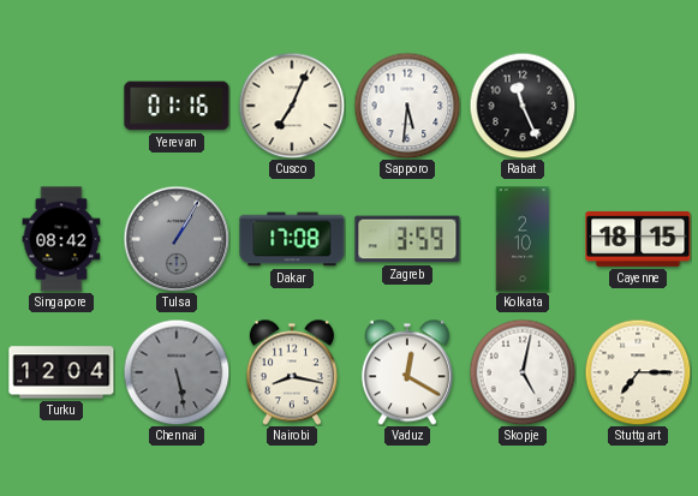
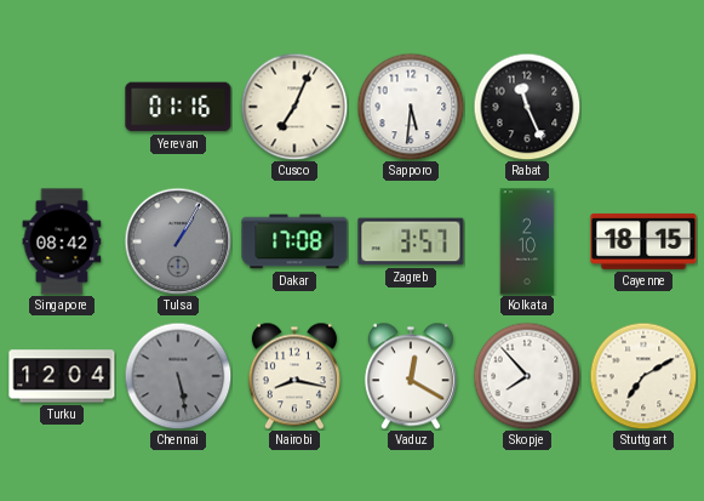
Zagreb: 3:59 -> 3:57
Skopje: 5:02 -> 7:53
Stuttgart: 7:15 -> 7:10
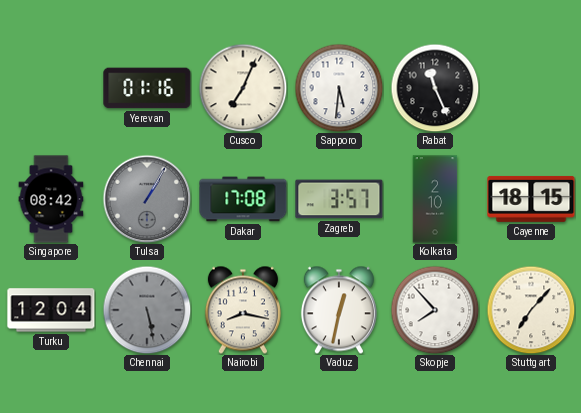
Vaduz: 12:20 -> 12:32
Stuttgart: 7:10 -> 7:07
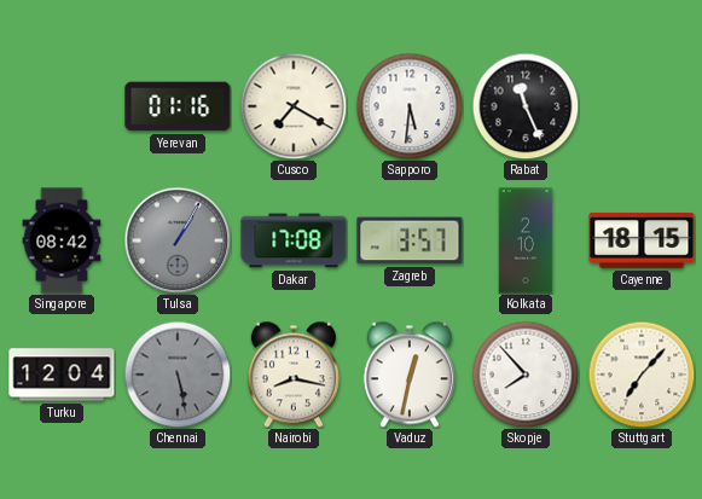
Cusco: 7:04 -> 7:20
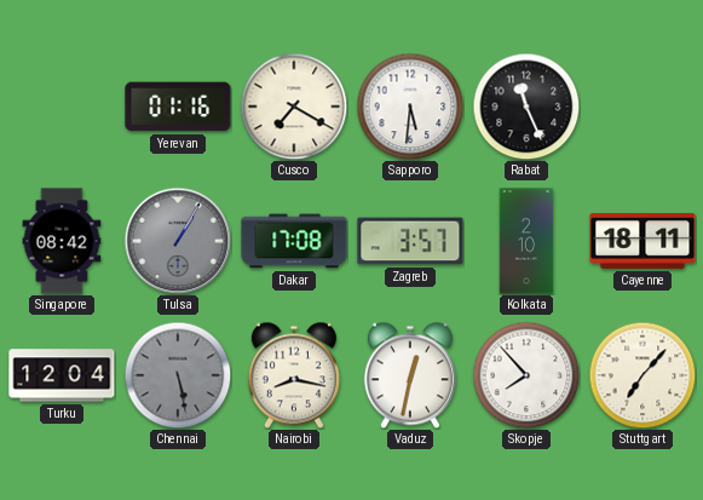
Cayenne: 18:15 -> 18:11
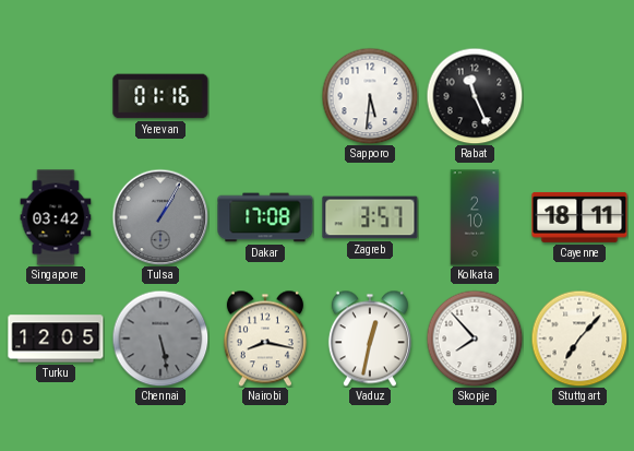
Cusco: 7:20 -> none
Singapore: 08:42 -> 03:42
Turku: 12:04 -> 12:05
